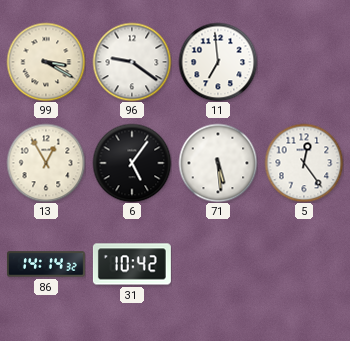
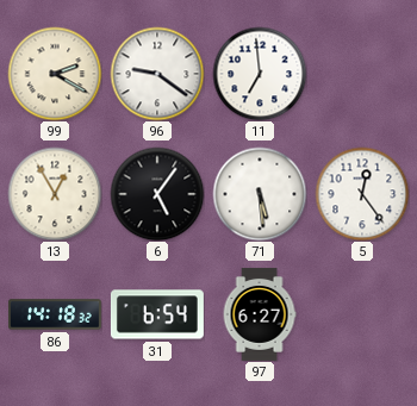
99: 3:20 -> 2:20
86: 14:14 -> 14:18
31: 10:42 -> 6:54
97: none -> 6:27
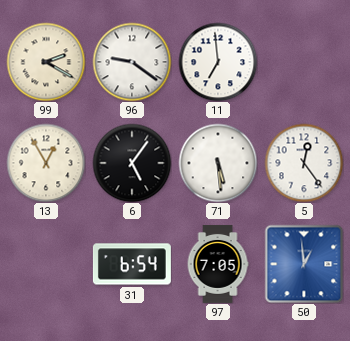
86: 14:18 -> none
97: 6:27 -> 7:05
50: none -> 12:59
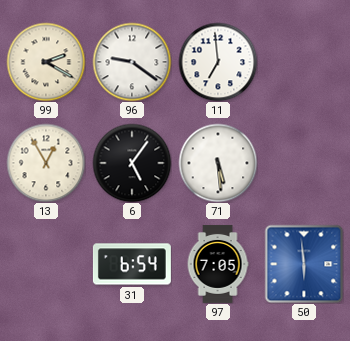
5: 12:24 -> none
50: 12:59 -> 5:59
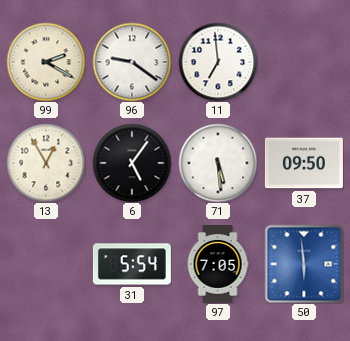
37: none -> 09:50
31: 6:54 -> 5:54
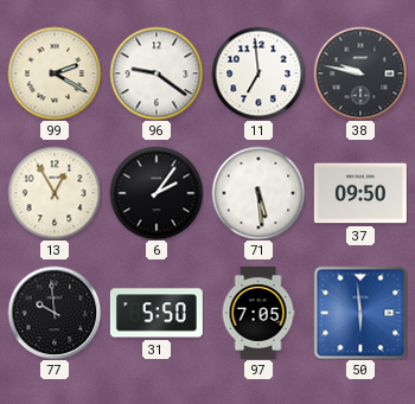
38: none -> 9:47
6: 5:06 -> 2:06
77: none -> 9:59
31: 5:54 -> 5:50
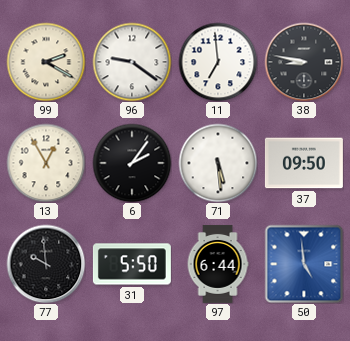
38: 9:47 -> 8:47
97: 7:05 -> 6:44
50: 5:59 -> 4:59
